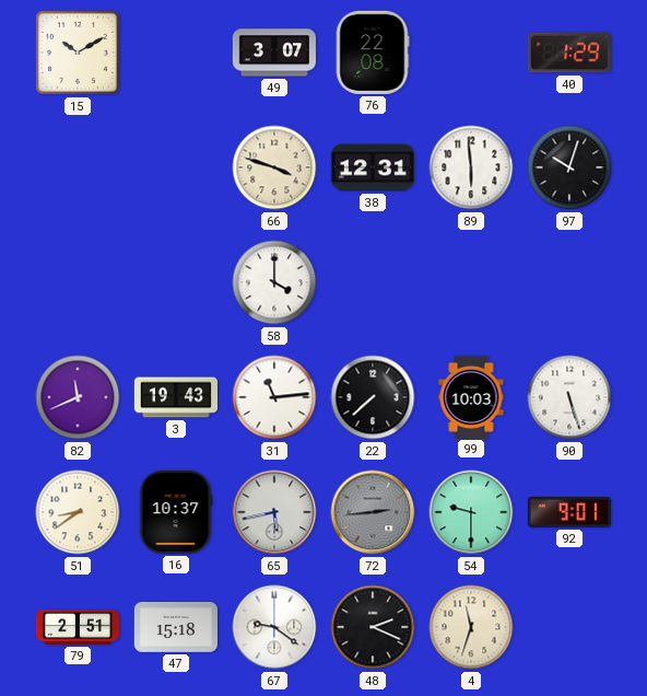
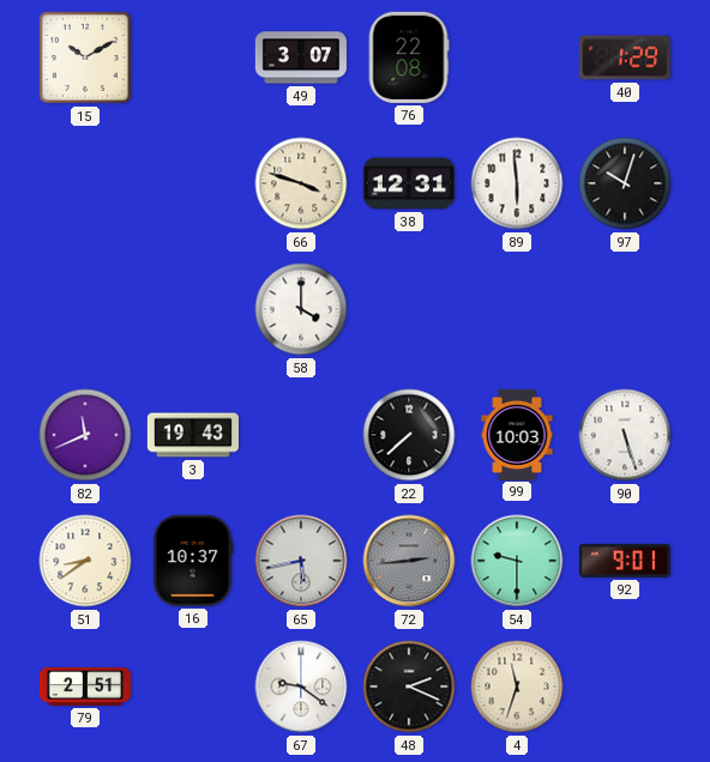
31: 11:14 -> none
47: 15:18 -> none
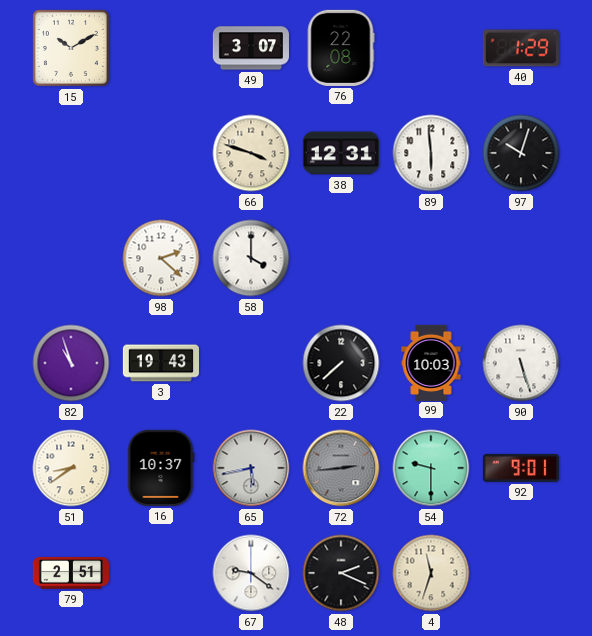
98: none -> 2:22
82: 11:41 -> 10:57
